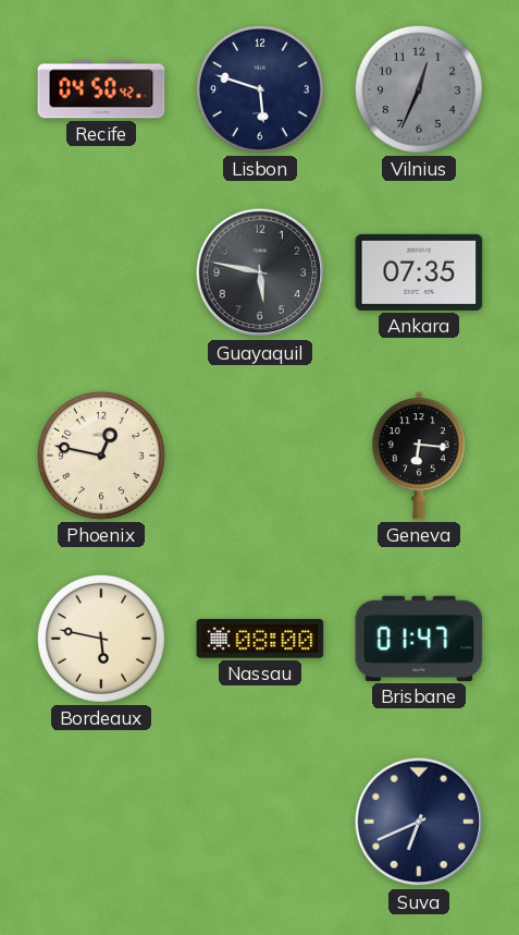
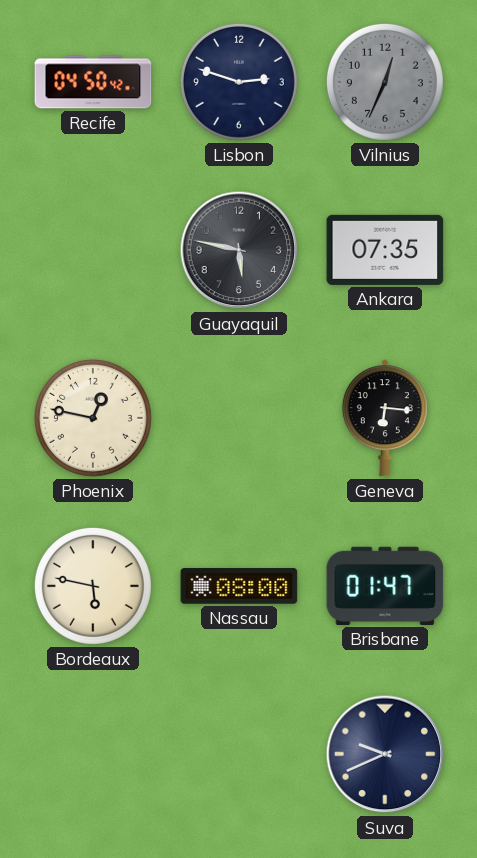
Lisbon: 5:48 -> 2:48
Suva: 6:41 -> 9:41
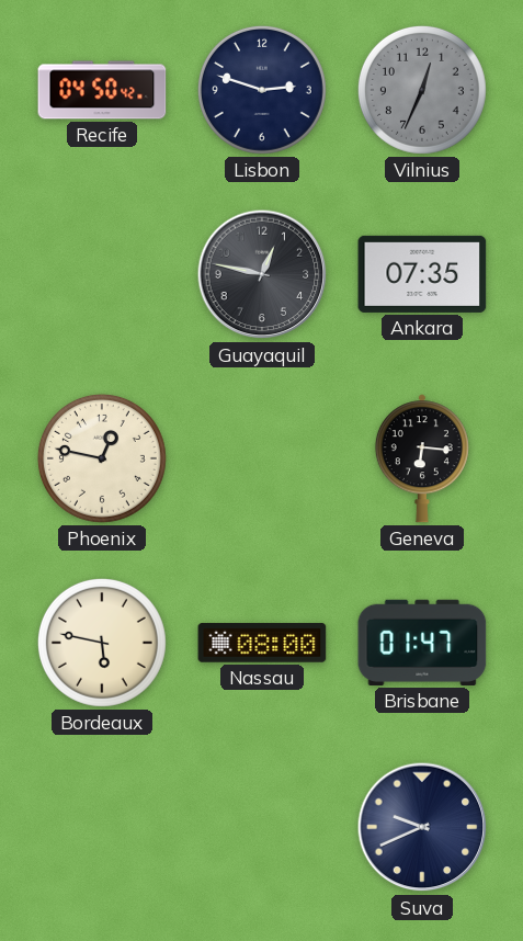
Guayaquil: 5:47 -> 12:47
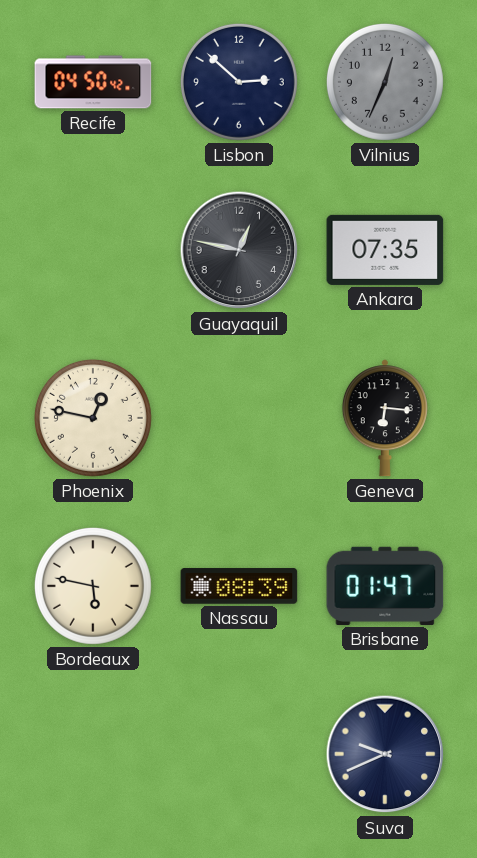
Lisbon: 2:48 -> 2:52
Nassau: 08:00 -> 08:39
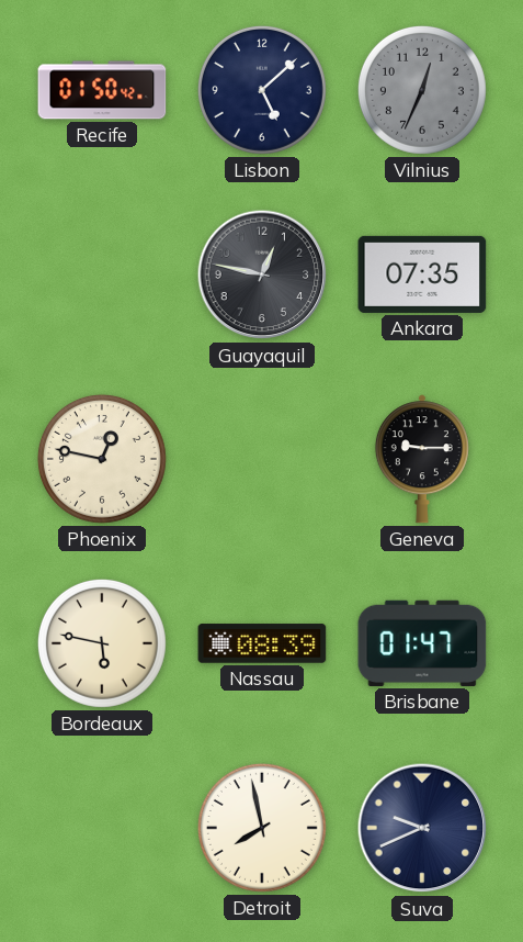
Recife: 04:50 -> 01:50
Lisbon: 2:52 -> 5:08
Geneva: 6:16 -> 9:15
Detroit: none -> 7:58
